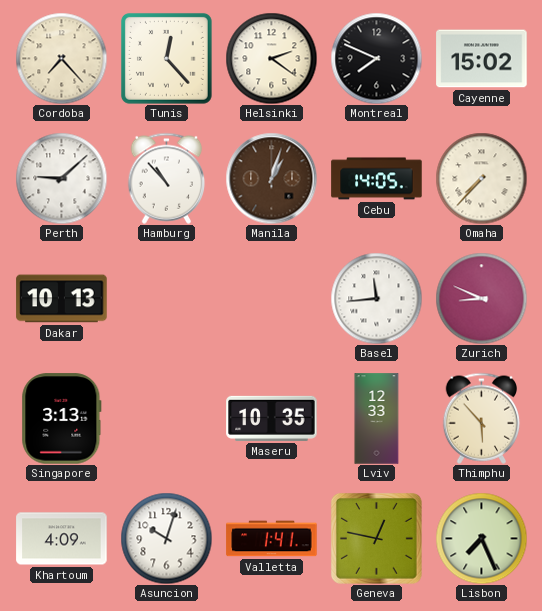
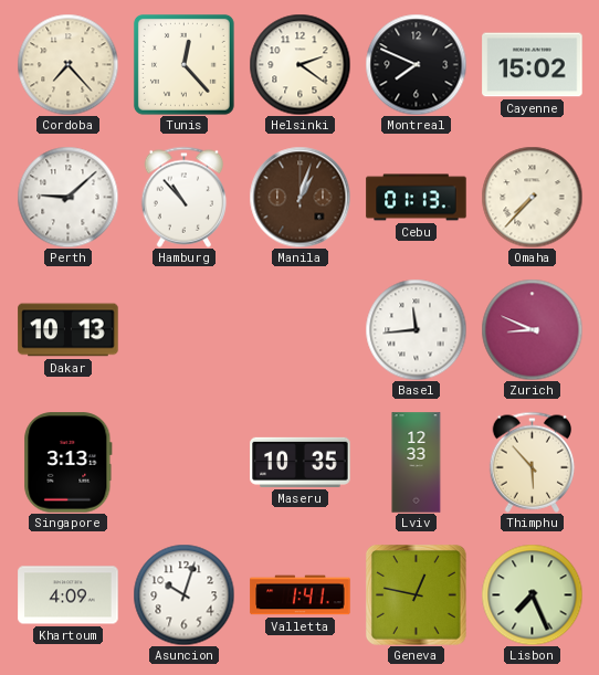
Cebu: 14:05 -> 01:13
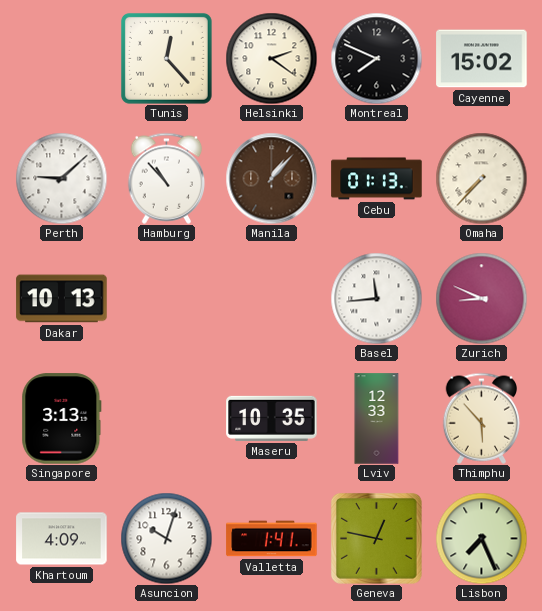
Cordoba: 7:23 -> none
Manila: 1:03 -> 1:07
